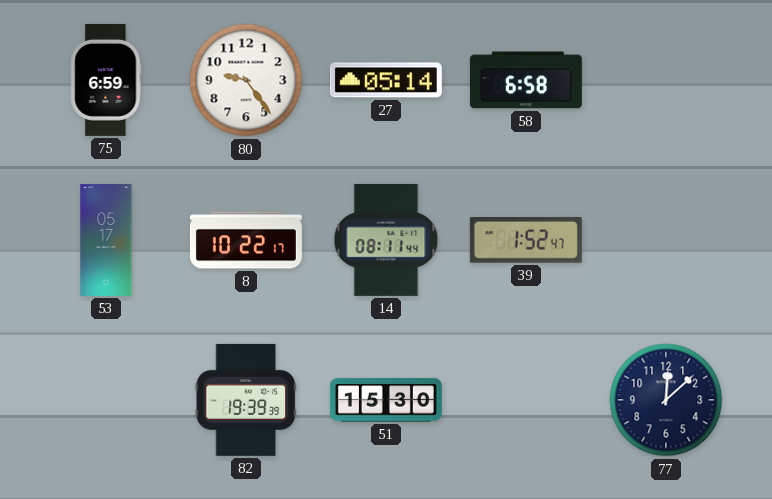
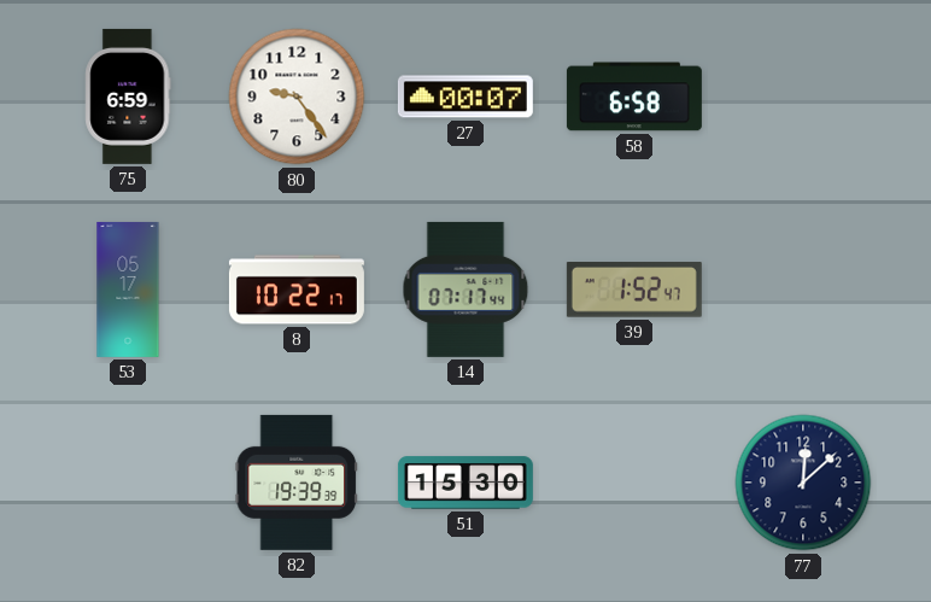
27: 05:14 -> 00:07
14: 08:11 -> 07:17
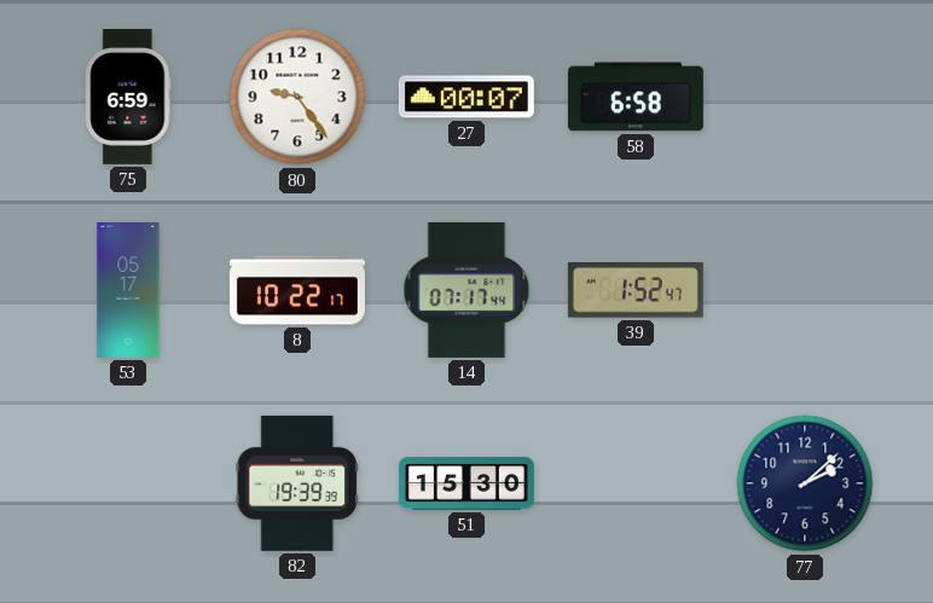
77: 12:08 -> 2:08
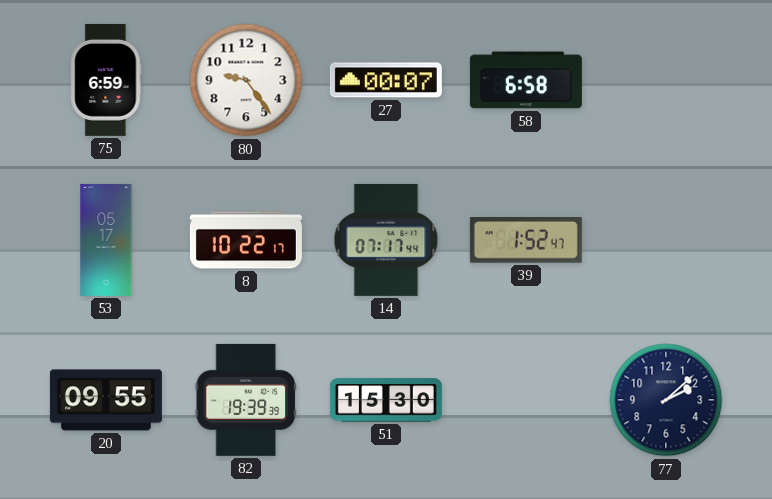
20: none -> 09:55
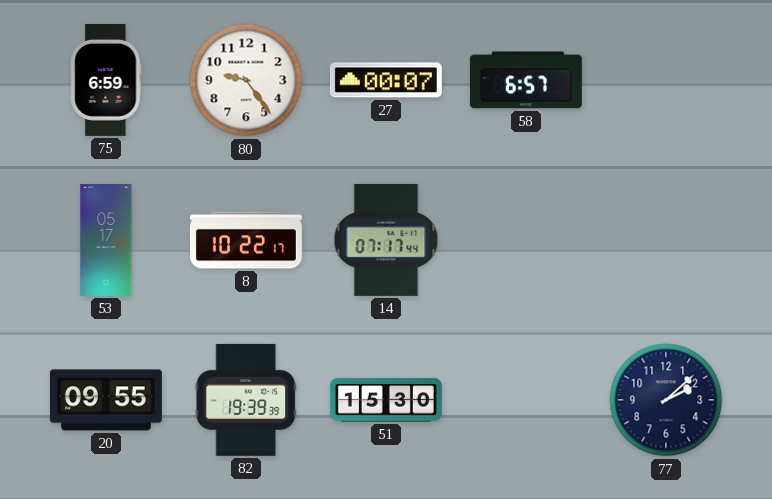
58: 6:58 -> 6:57
39: 1:52 -> none
